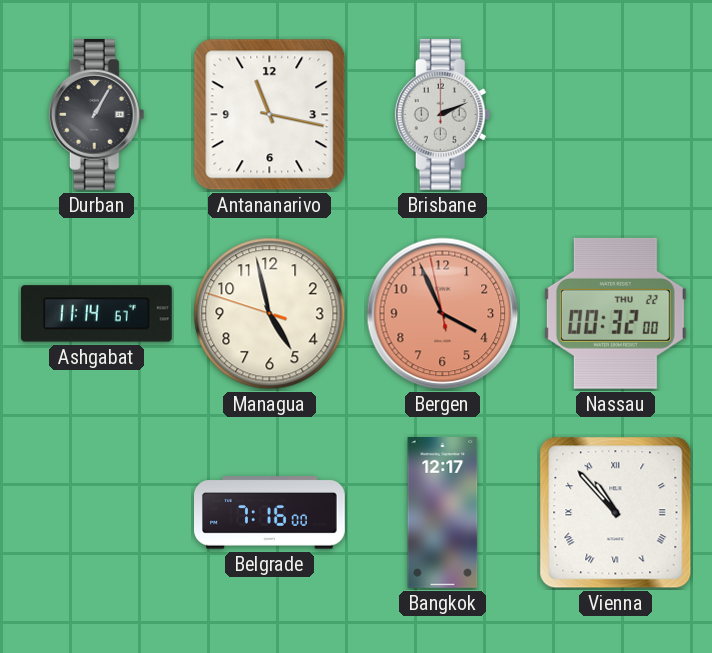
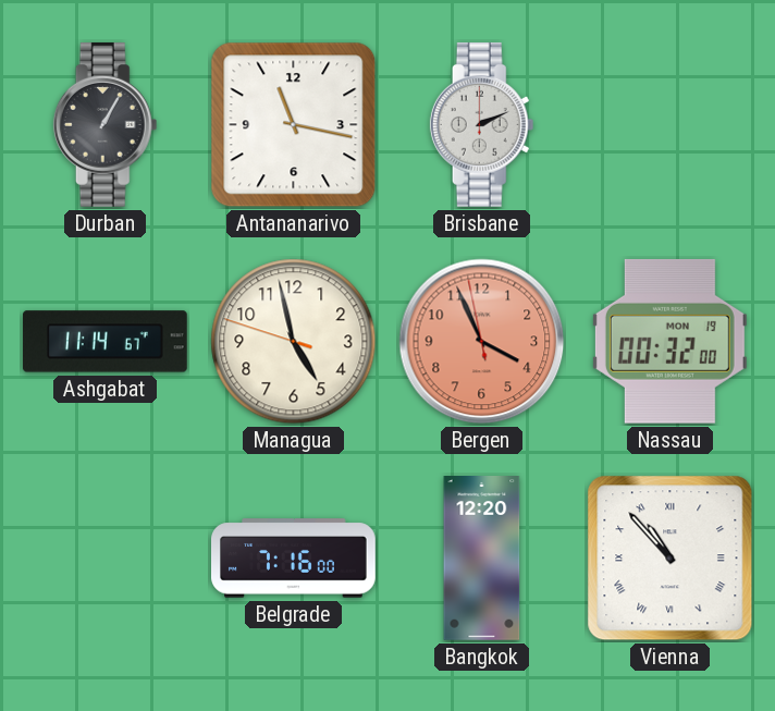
Nassau date: THU 22 -> MON 19
Bangkok: 12:17 -> 12:20
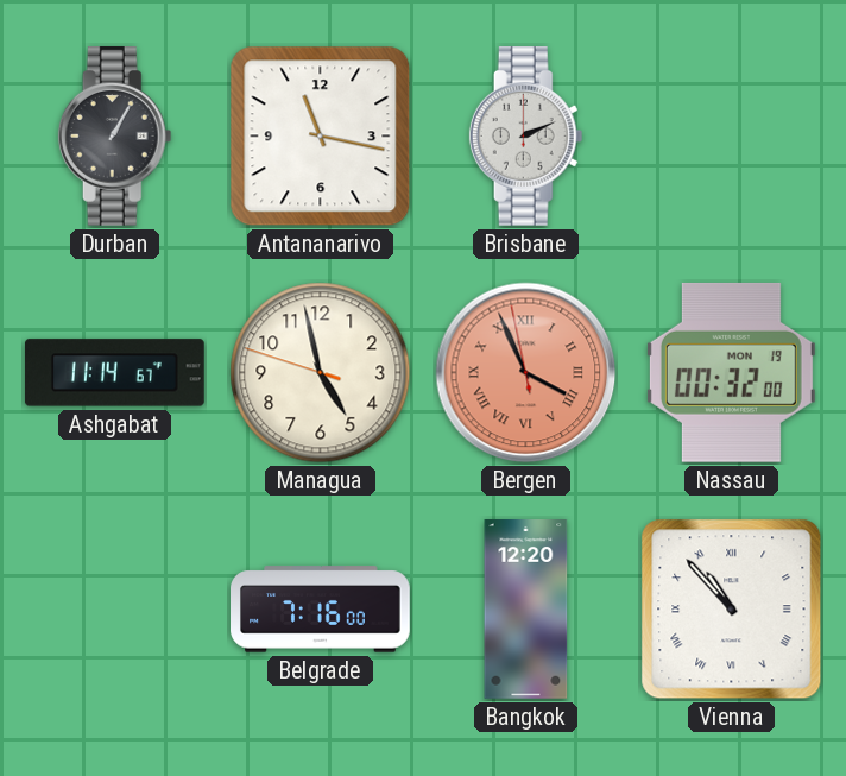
Bergen numerals: Arabic -> Roman
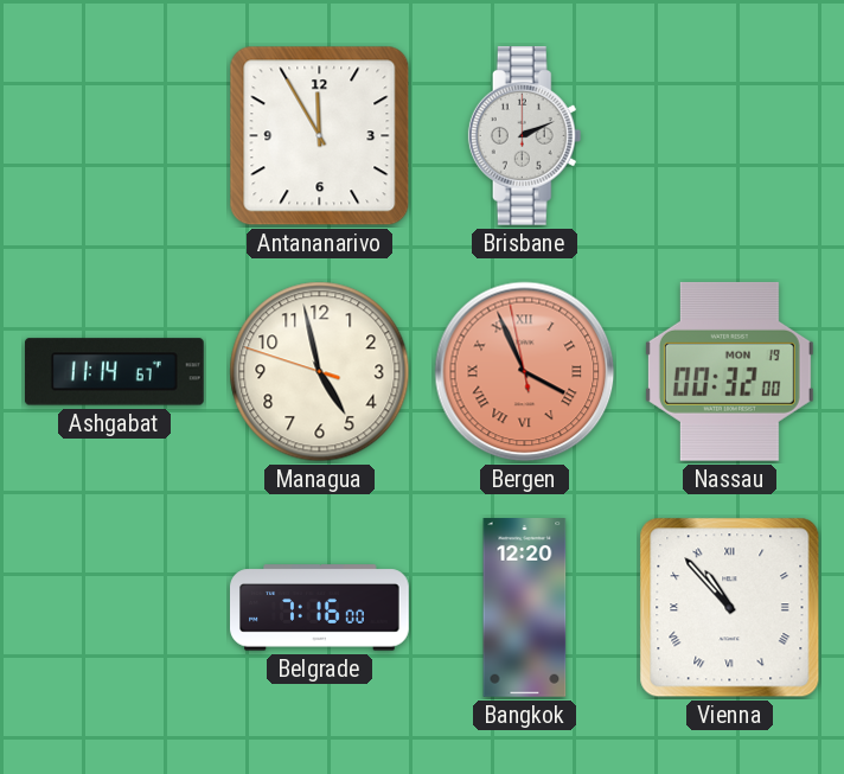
Durban: 1:05 -> none
Antananarivo: 11:17 -> 11:55
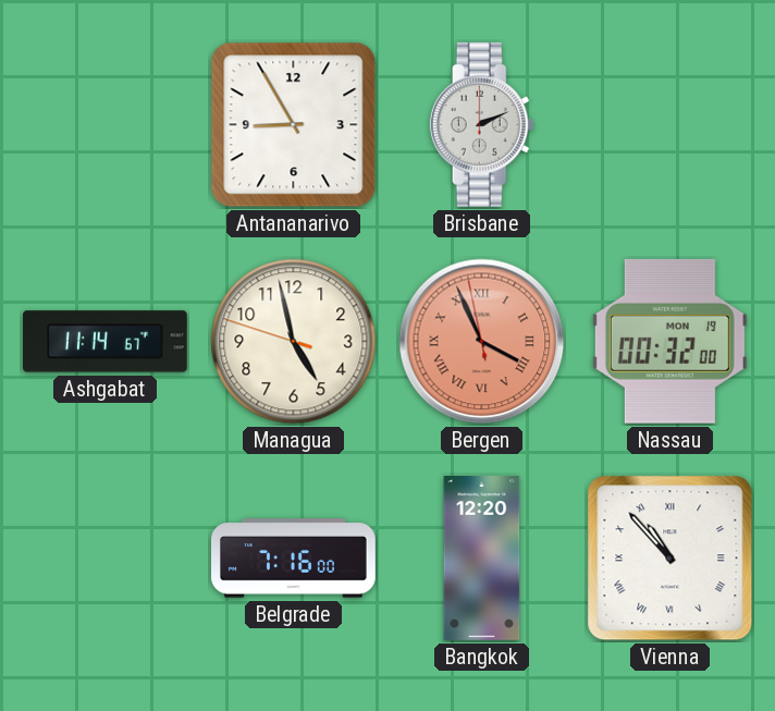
Antananarivo: 11:55 -> 8:55
